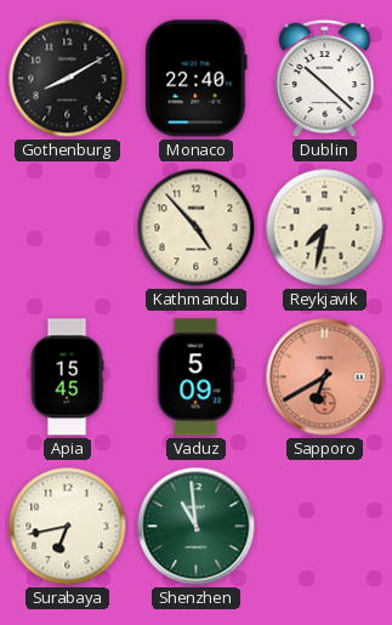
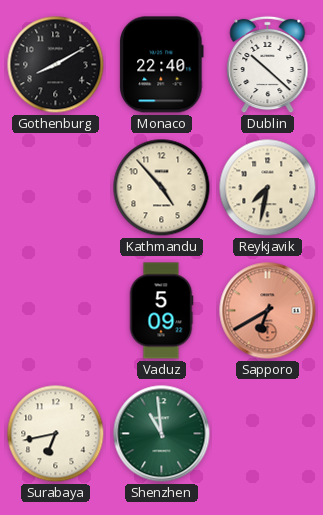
Apia: 15:45 -> none
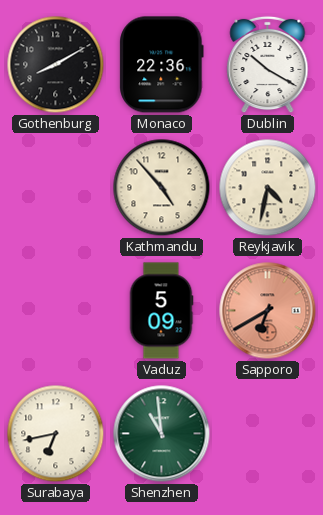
Monaco: 22:40 -> 22:36
Dublin: 10:22 -> 10:20
Reykjavik: 7:32 -> 4:32
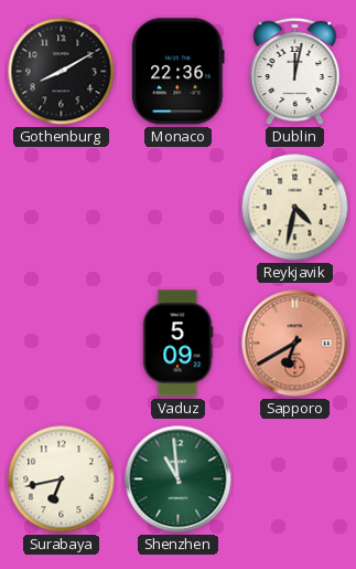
Dublin: 10:20 -> 12:02
Kathmandu: 4:53 -> none
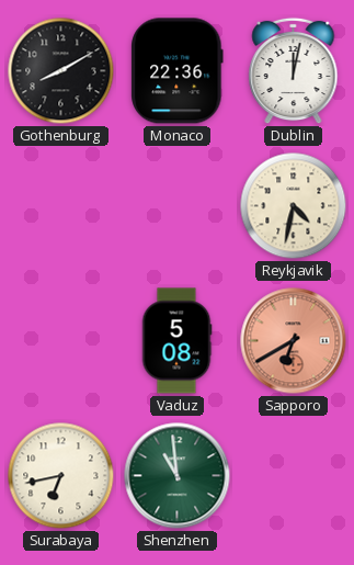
Vaduz: 5:09 -> 5:08
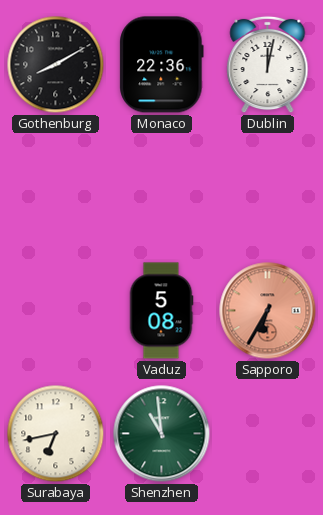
Reykjavik: 4:32 -> none
Sapporo: 6:40 -> 6:35
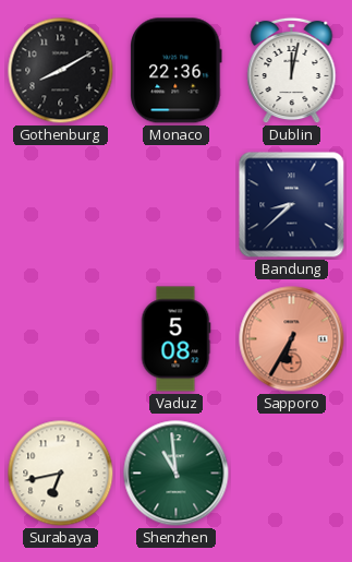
Bandung: none -> 8:38
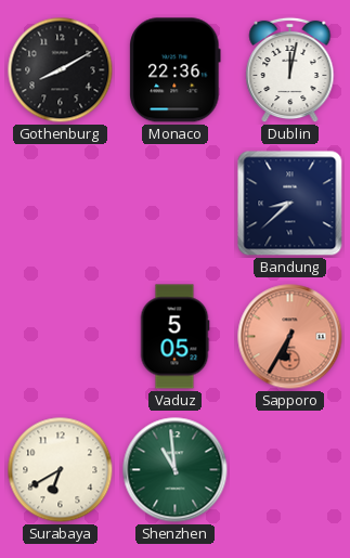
Vaduz: 5:08 -> 5:05
Surabaya: 6:43 -> 6:40
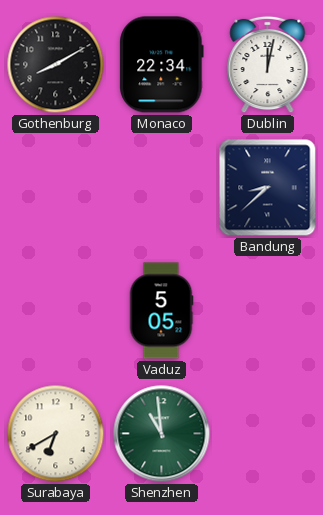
Monaco: 22:36 -> 22:34
Sapporo: 6:35 -> none
